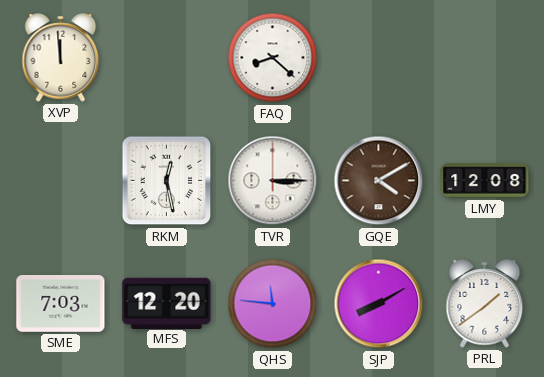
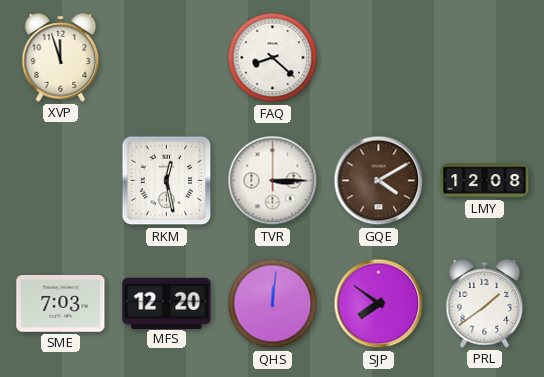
XVP: 11:59 -> 11:57
QHS: 11:46 -> 12:01
SJP: 8:10 -> 7:51
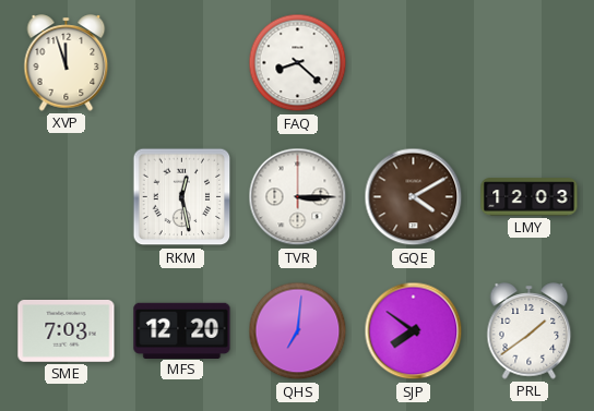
LMY: 12:08 -> 12:03
QHS: 12:01 -> 7:01
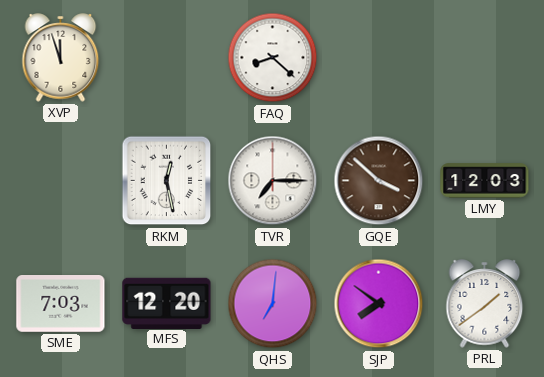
TVR: 3:15 -> 7:15
GQE: 4:10 -> 3:52
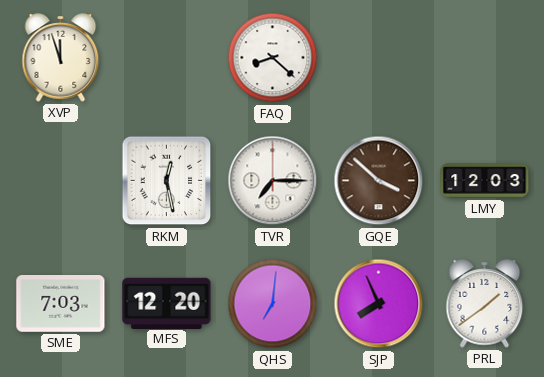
SJP: 7:51 -> 7:56
